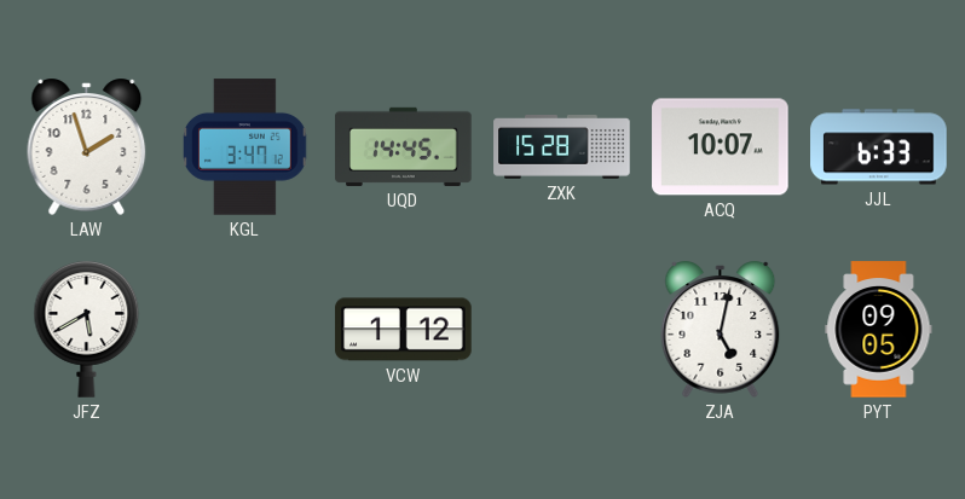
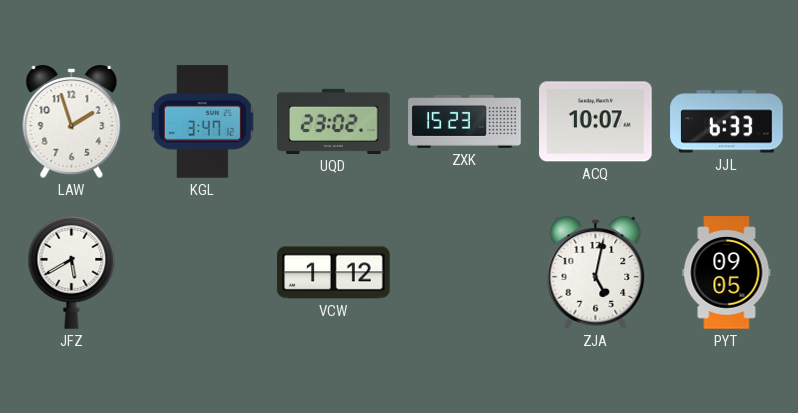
UQD: 14:45 -> 23:02
ZXK: 15:28 -> 15:23
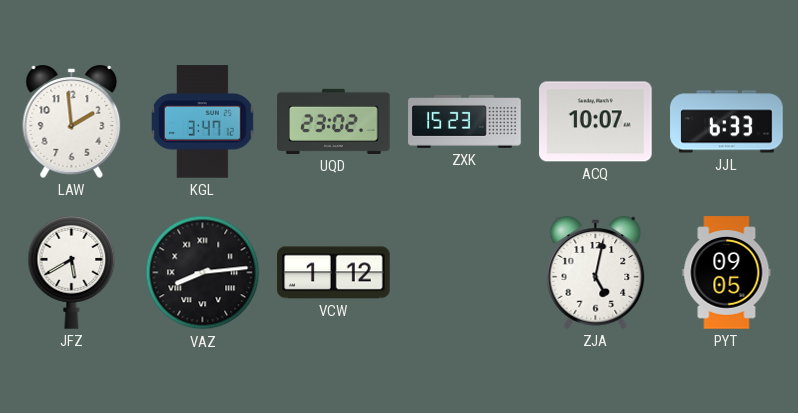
LAW: 1:57 -> 1:59
VAZ: none -> 8:14
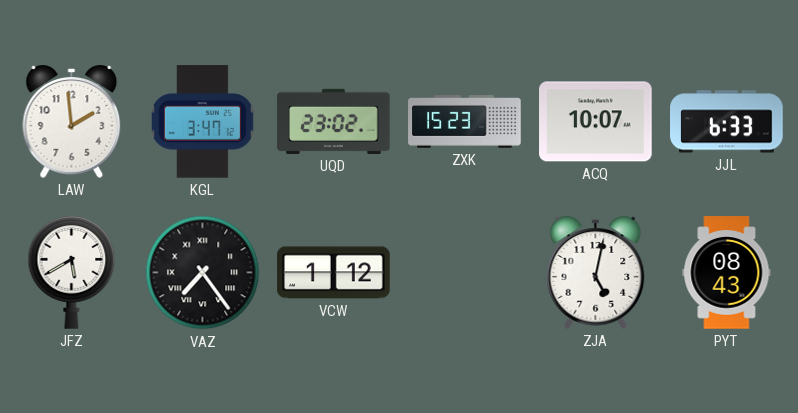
VAZ: 8:14 -> 7:24
PYT: 09:05 -> 08:43
